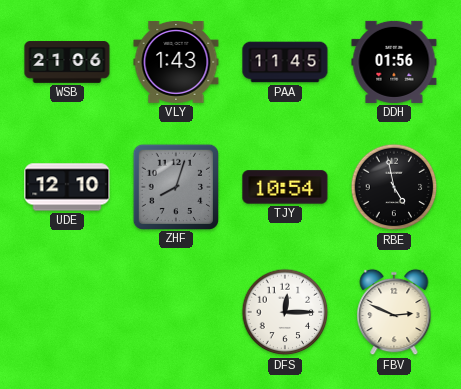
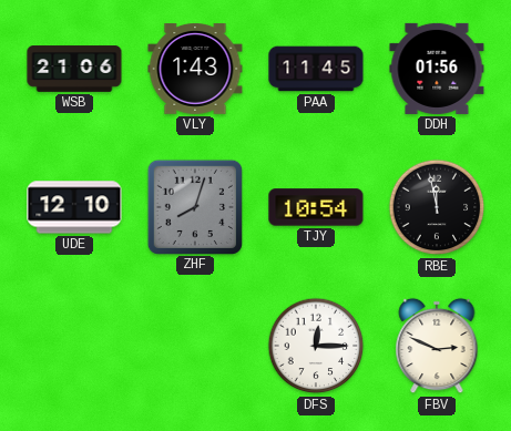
RBE: 4:58 -> 11:58
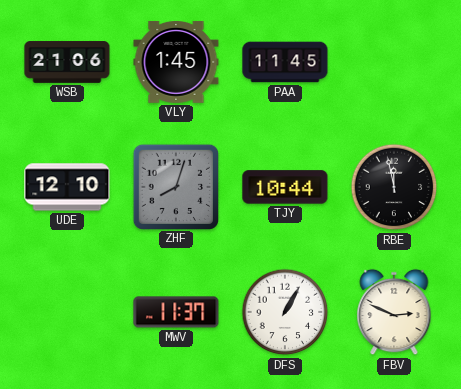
VLY: 1:43 -> 1:45
DDH: 01:56 -> none
TJY: 10:54 -> 10:44
MWV: none -> 11:37
DFS: 12:15 -> 1:05
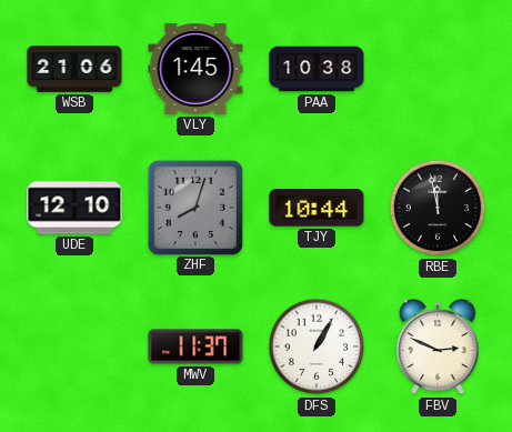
PAA: 11:45 -> 10:38
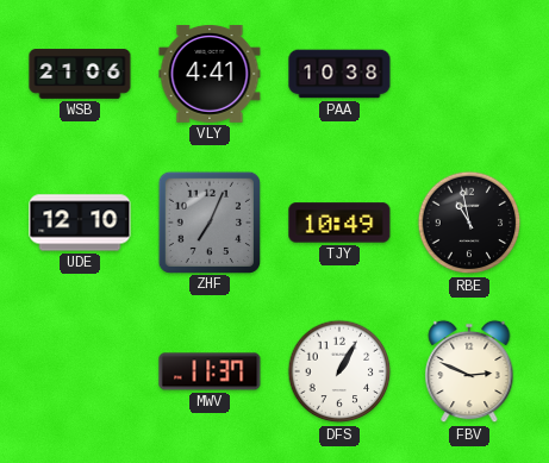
VLY: 1:45 -> 4:41
ZHF: 8:03 -> 7:04
TJY: 10:44 -> 10:49
RBE: 11:58 -> 10:58
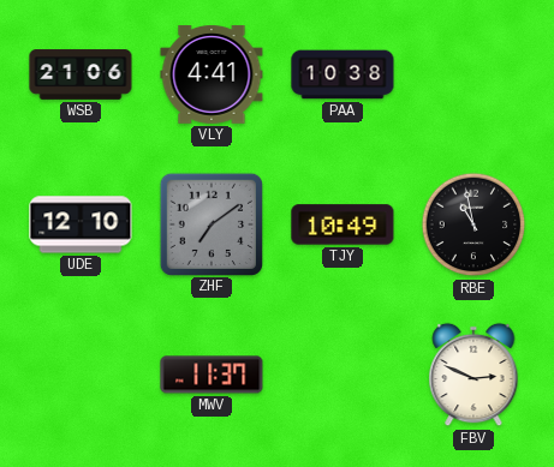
ZHF: 7:04 -> 7:09
DFS: 1:05 -> none
